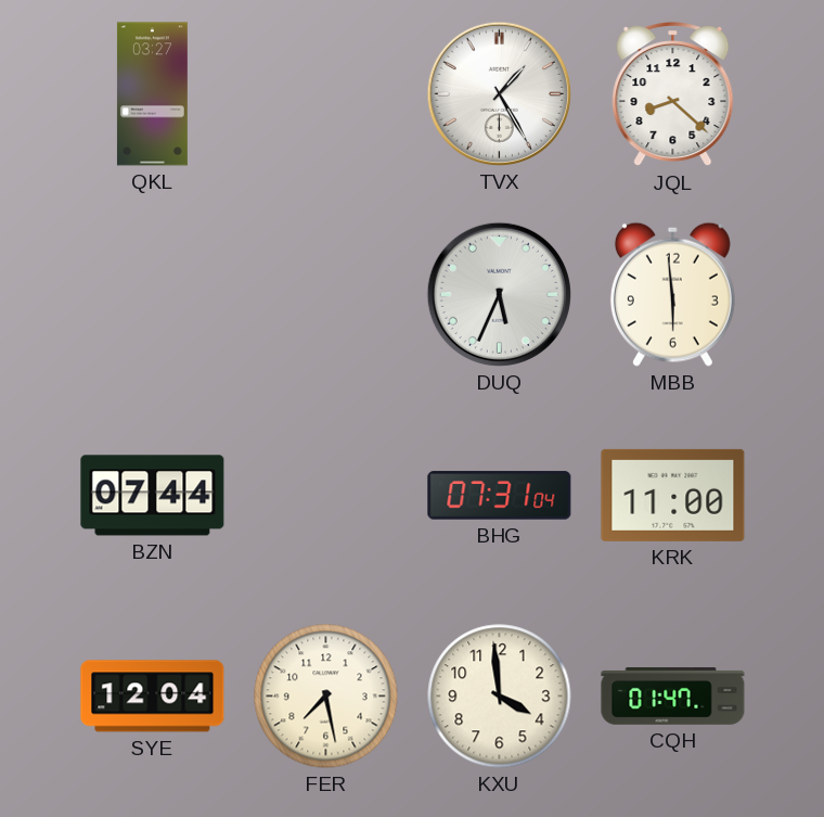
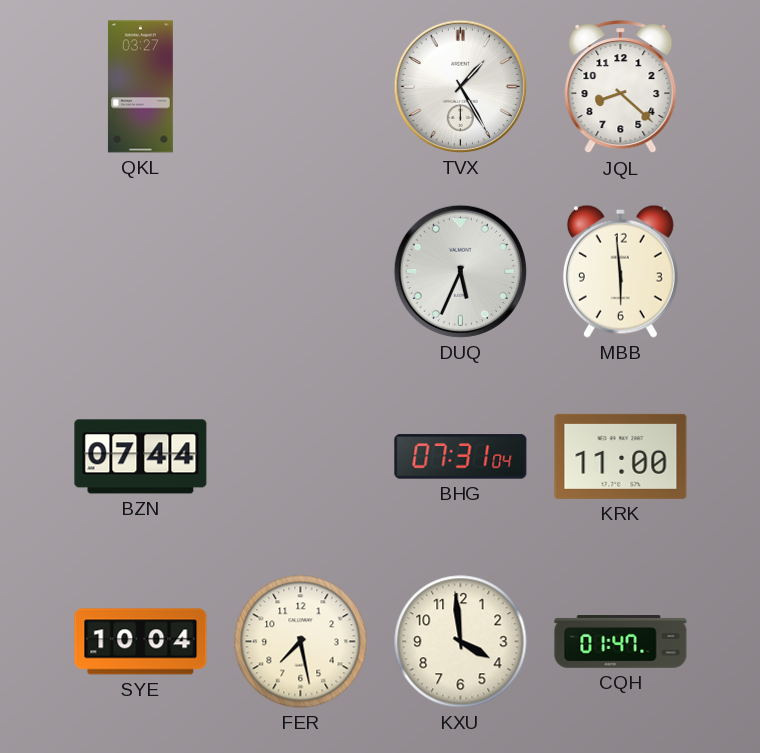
SYE: 12:04 -> 10:04
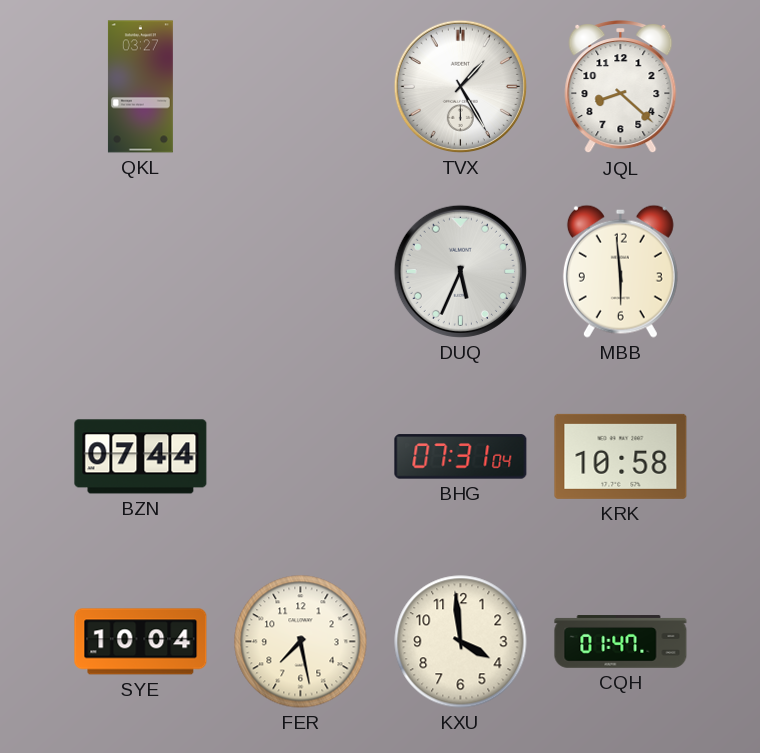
KRK: 11:00 -> 10:58
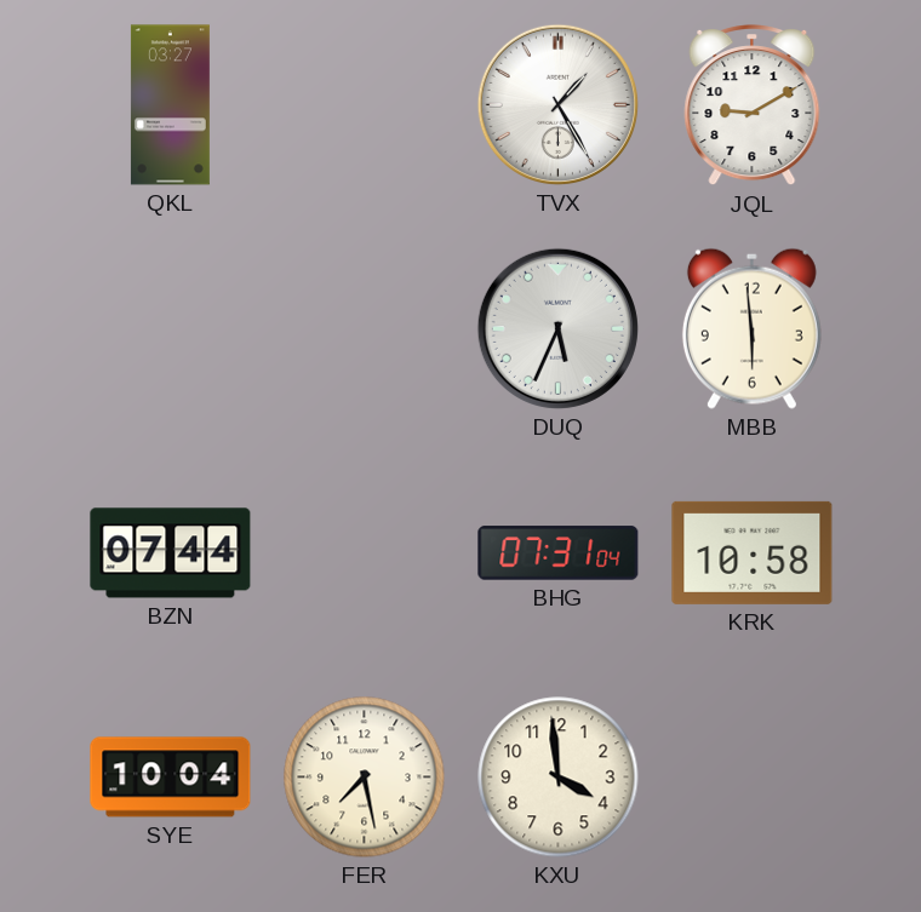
JQL: 8:22 -> 9:10
CQH: 01:47 -> none
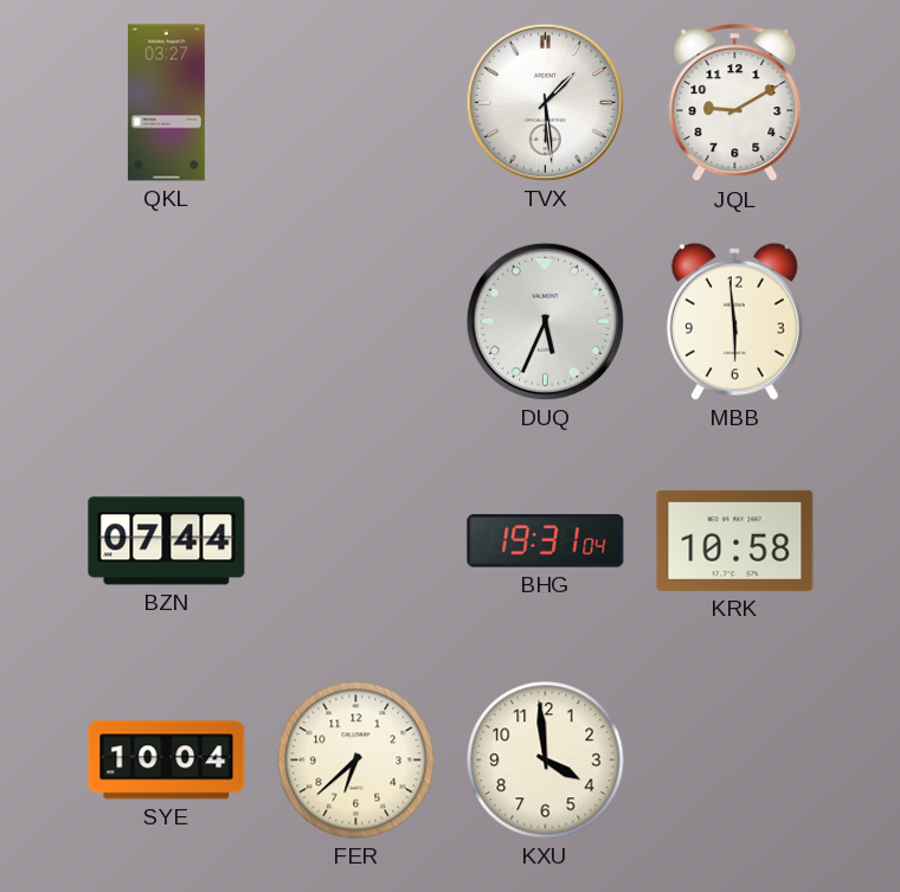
TVX: 1:25 -> 1:29
BHG: 07:31 -> 19:31
FER: 7:28 -> 6:38
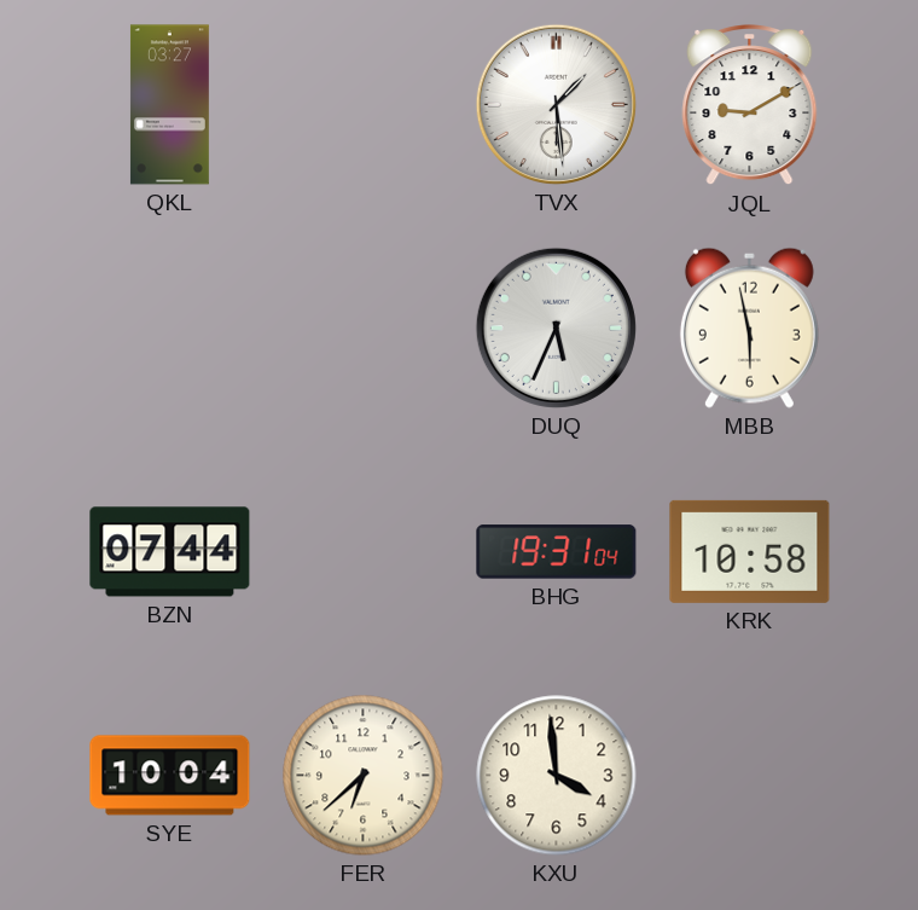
MBB: 5:59 -> 5:58
